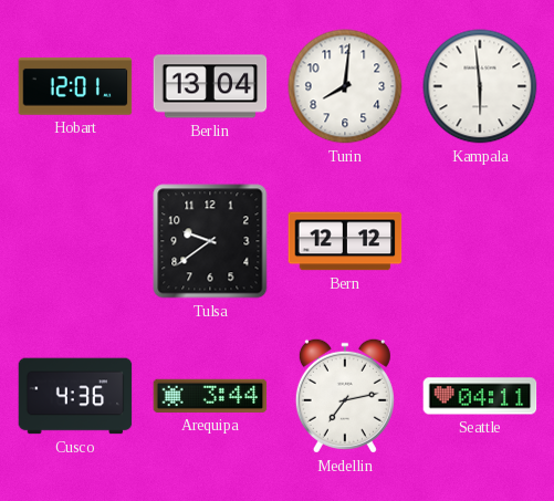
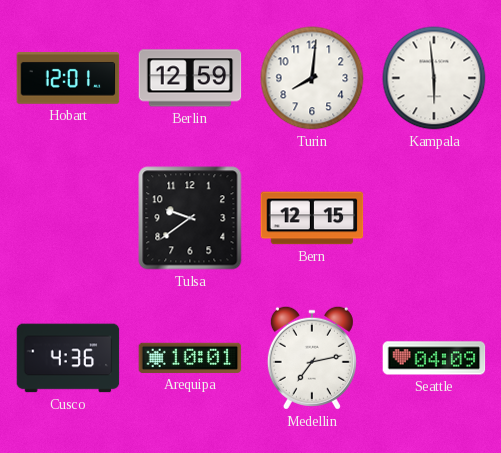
Berlin: 13:04 -> 12:59
Bern: 12:12 -> 12:15
Arequipa: 3:44 -> 10:01
Seattle: 04:11 -> 04:09
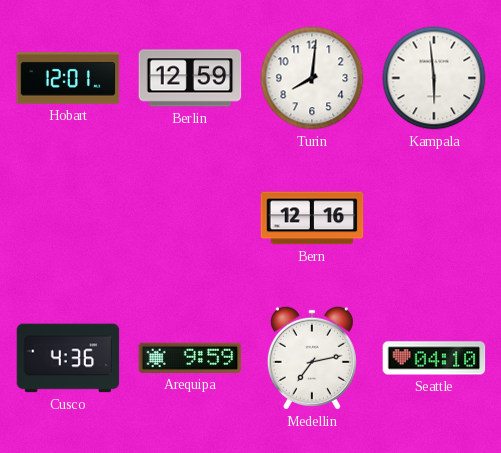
Tulsa: 9:39 -> none
Bern: 12:15 -> 12:16
Arequipa: 10:01 -> 9:59
Seattle: 04:09 -> 04:10
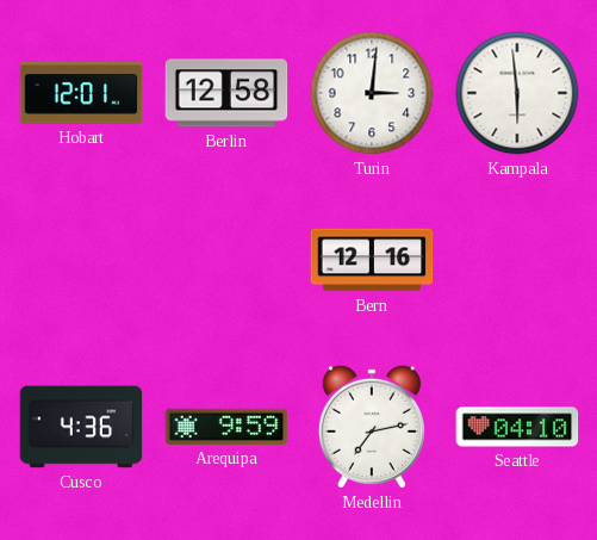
Berlin: 12:59 -> 12:58
Turin: 8:01 -> 3:01
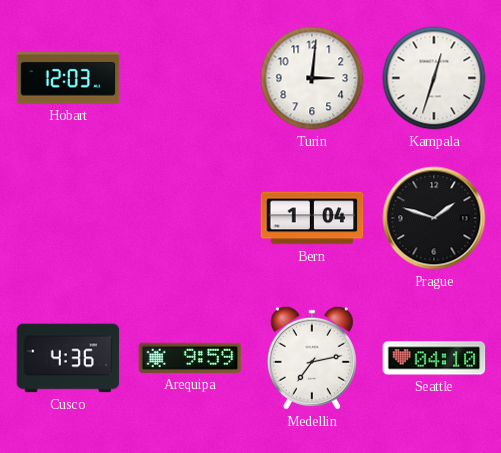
Hobart: 12:01 -> 12:03
Berlin: 12:58 -> none
Kampala: 5:59 -> 12:33
Bern: 12:16 -> 1:04
Prague: none -> 1:48
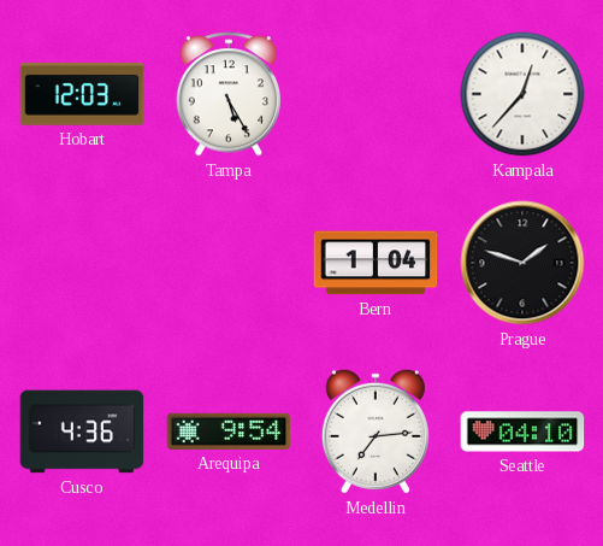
Tampa: none -> 5:25
Turin: 3:01 -> none
Kampala: 12:33 -> 12:37
Arequipa: 9:59 -> 9:54
Medellin: 7:13 -> 7:14
